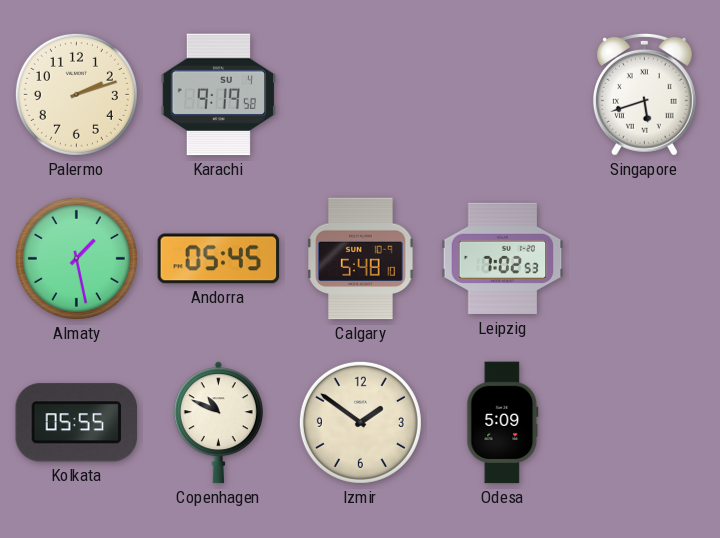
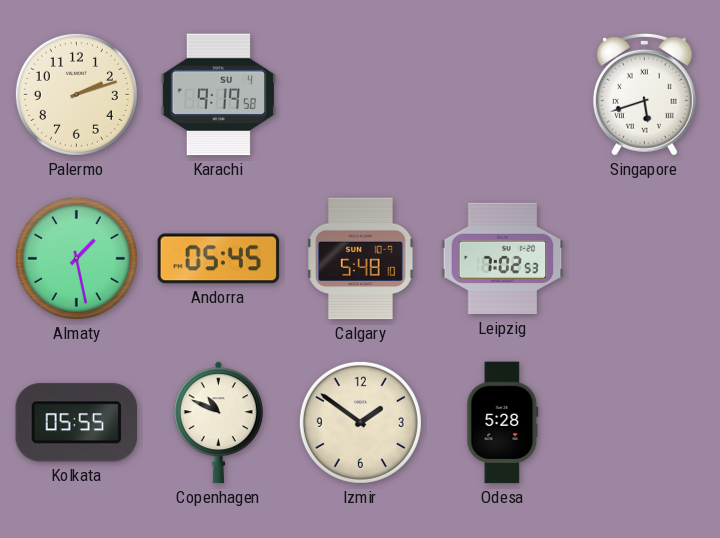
Odesa: 5:09 -> 5:28
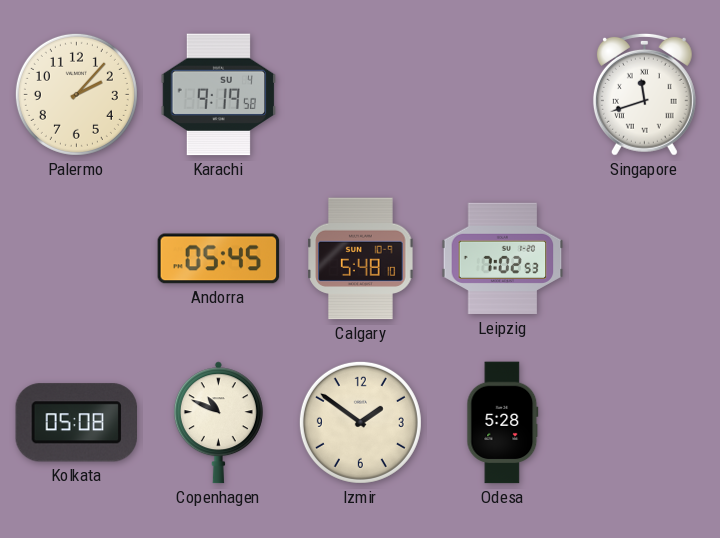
Palermo: 2:12 -> 2:07
Singapore: 5:42 -> 11:42
Almaty: 1:28 -> none
Kolkata: 05:55 -> 05:08
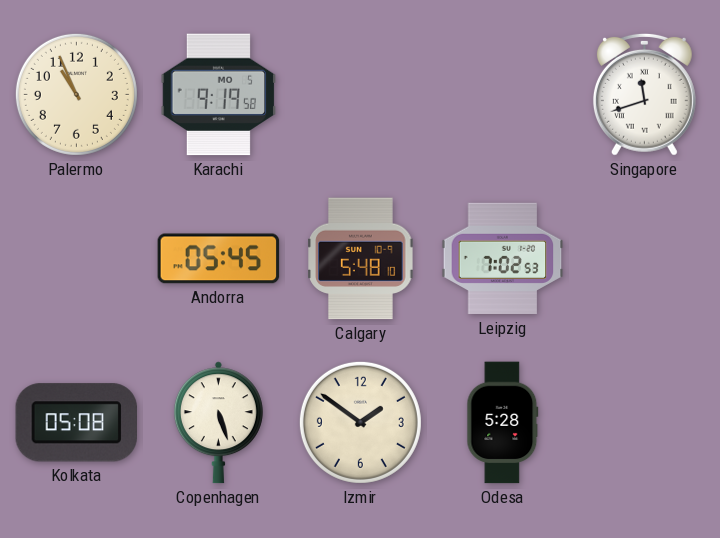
Palermo: 2:07 -> 10:56
Karachi date: SU 4 -> MO 5
Copenhagen: 10:49 -> 5:27
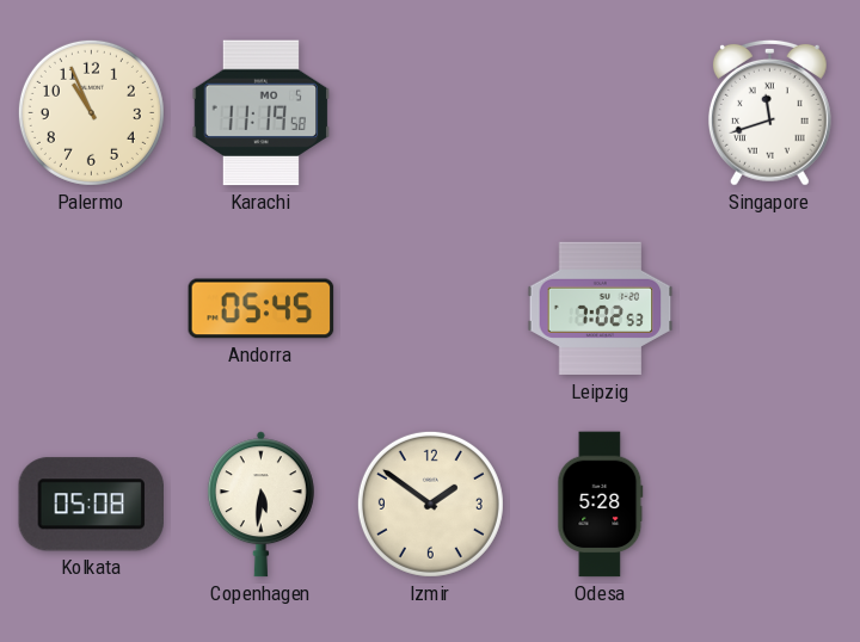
Karachi: 9:19 -> 11:19
Calgary: 5:48 -> none
Copenhagen: 5:27 -> 5:31
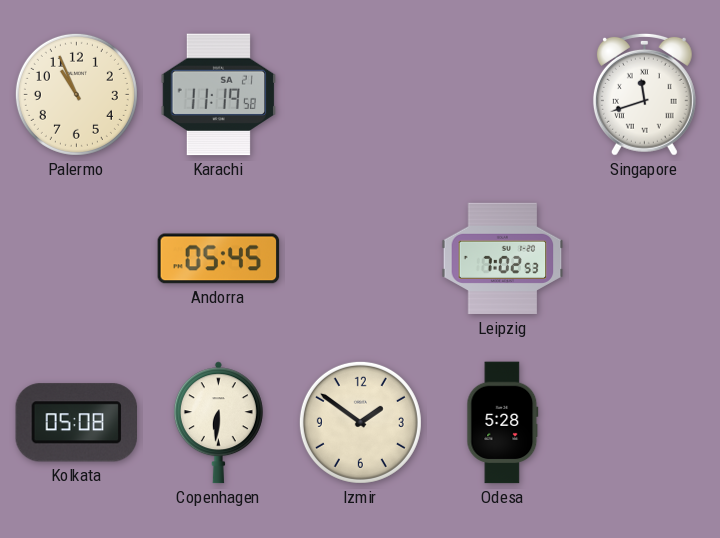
Karachi date: MO 5 -> SA 21
Copenhagen: 5:31 -> 6:31
